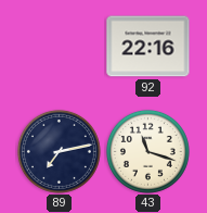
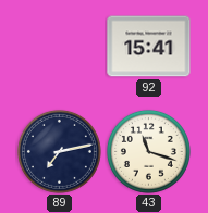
92: 22:16 -> 15:41
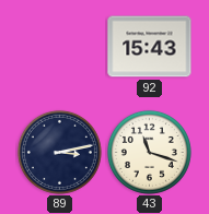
92: 15:41 -> 15:43
89: 7:13 -> 3:13
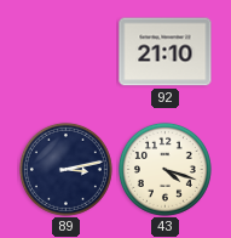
92: 15:43 -> 21:10
43: 11:18 -> 4:18
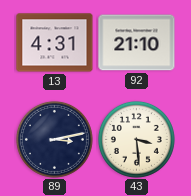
13: none -> 4:31
43: 4:18 -> 3:29
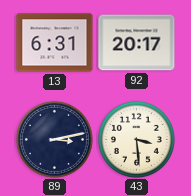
13: 4:31 -> 6:31
92: 21:10 -> 20:17
